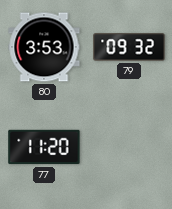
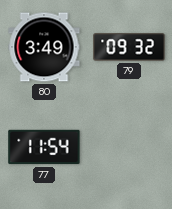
80: 3:53 -> 3:49
77: 11:20 -> 11:54
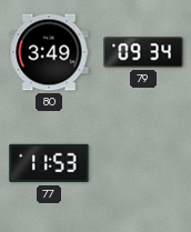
79: 09:32 -> 09:34
77: 11:54 -> 11:53
